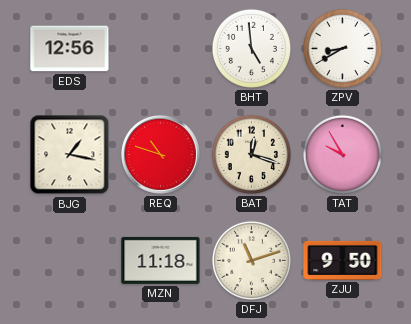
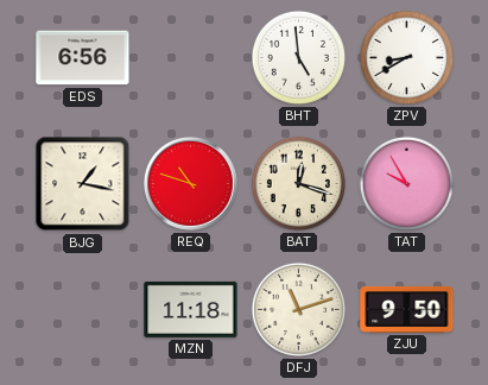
EDS: 12:56 -> 6:56
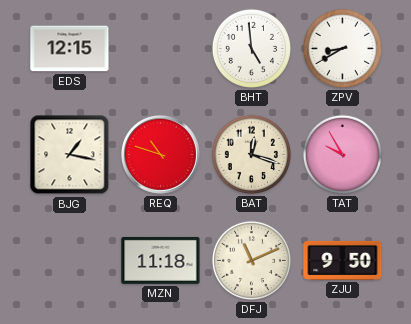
EDS: 6:56 -> 12:15
DFJ: 11:12 -> 11:11
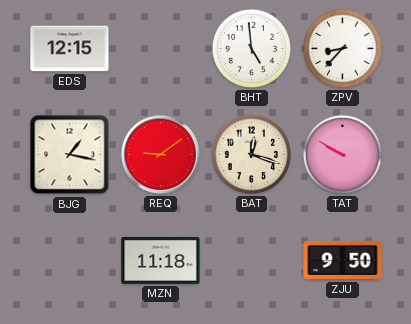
ZPV: 8:40 -> 8:37
REQ: 10:48 -> 9:09
TAT: 9:55 -> 9:50
DFJ: 11:11 -> none
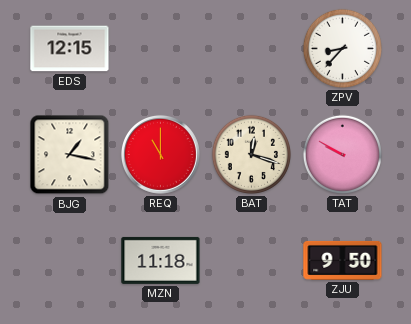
BHT: 4:59 -> none
REQ: 9:09 -> 11:00
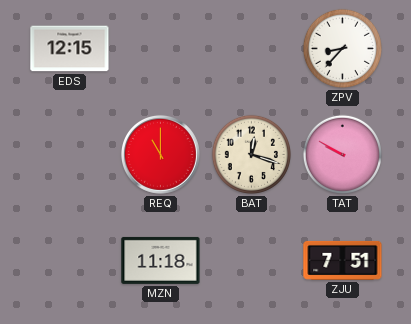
BJG: 1:17 -> none
ZJU: 9:50 -> 7:51
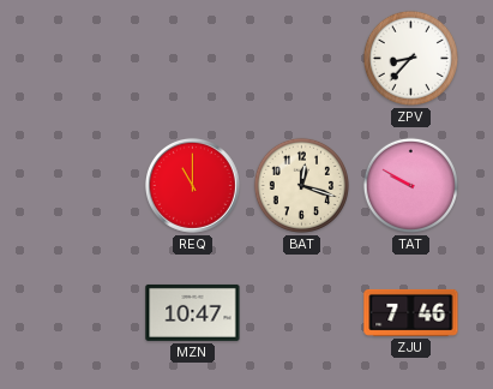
EDS: 12:15 -> none
MZN: 11:18 -> 10:47
ZJU: 7:51 -> 7:46
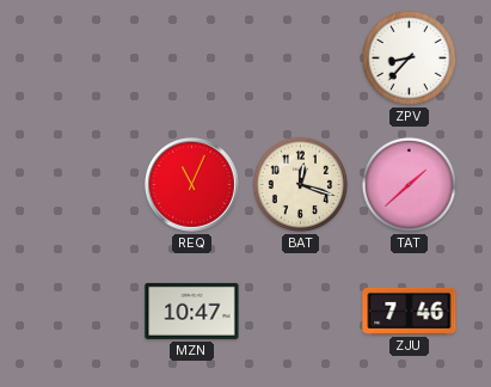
REQ: 11:00 -> 11:04
TAT: 9:50 -> 1:38
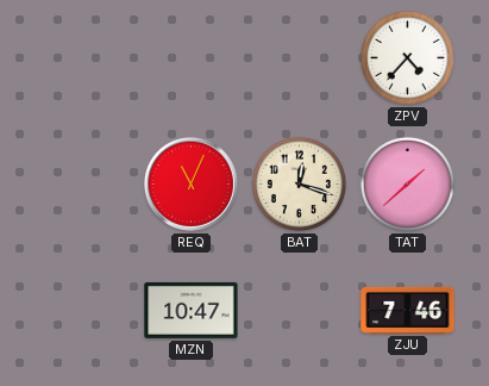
ZPV: 8:37 -> 4:37
